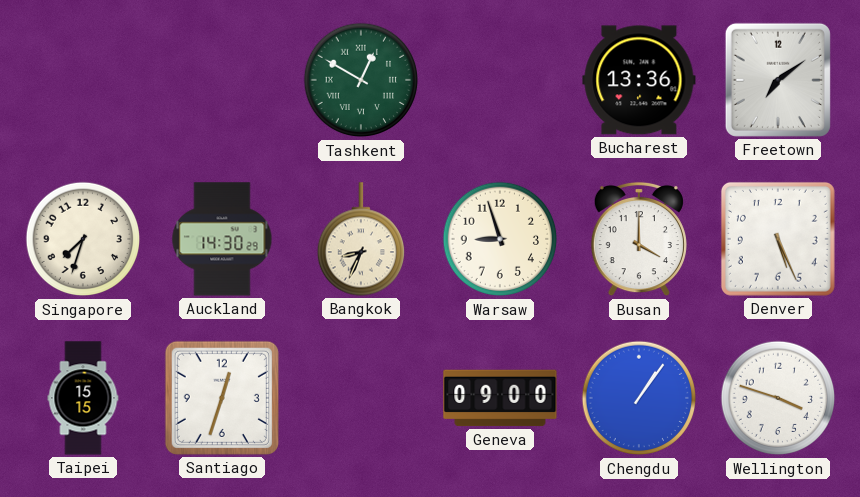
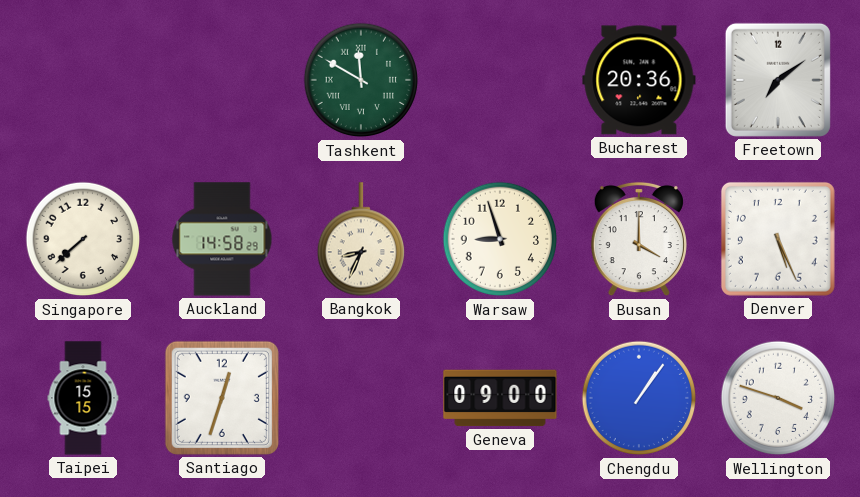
Tashkent: 12:50 -> 11:50
Bucharest: 13:36 -> 20:36
Singapore: 7:33 -> 7:38
Auckland: 14:30 -> 14:58
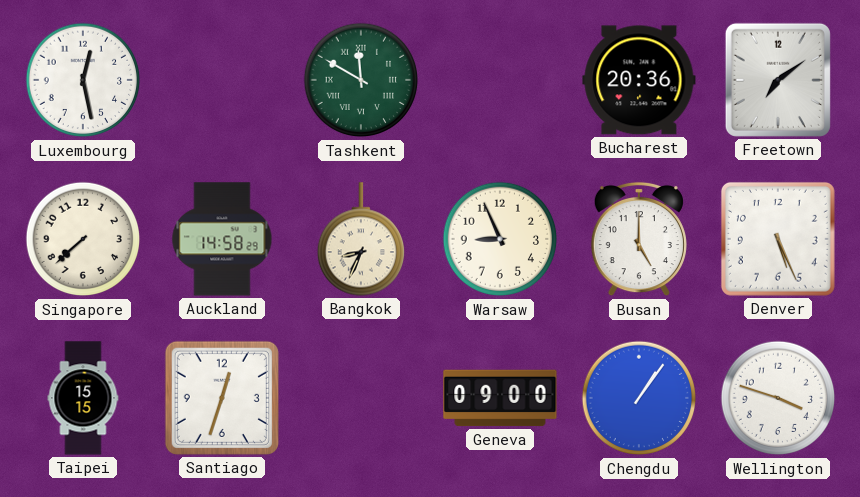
Luxembourg: none -> 12:28
Warsaw: 8:57 -> 8:56
Busan: 4:00 -> 5:00
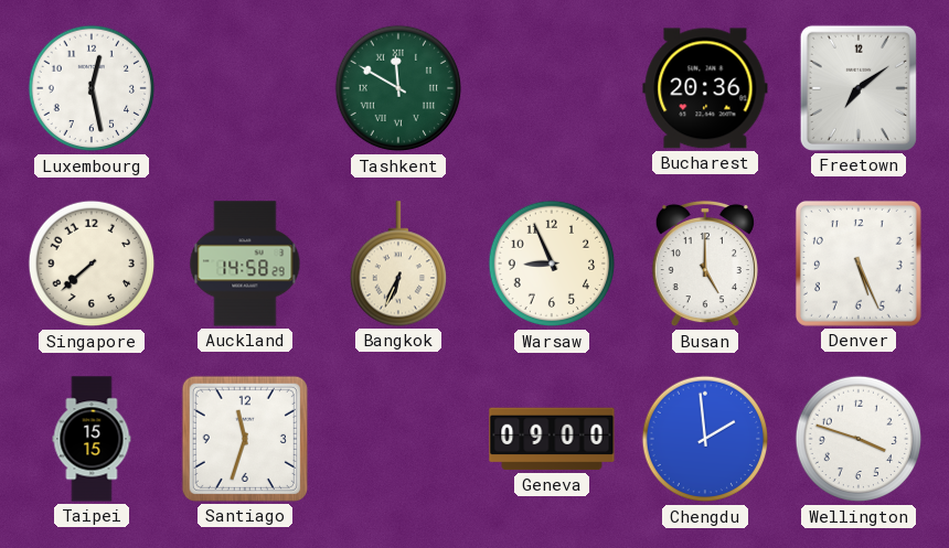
Bangkok: 8:34 -> 6:34
Santiago: 12:33 -> 11:33
Chengdu: 1:06 -> 1:59
